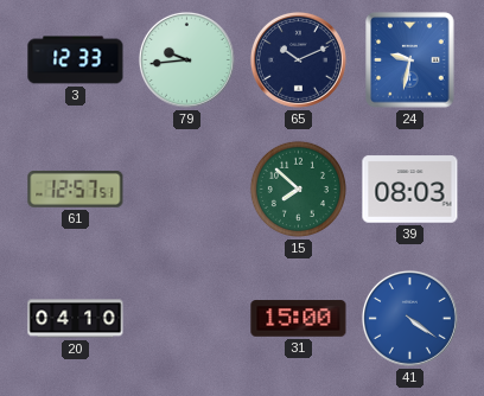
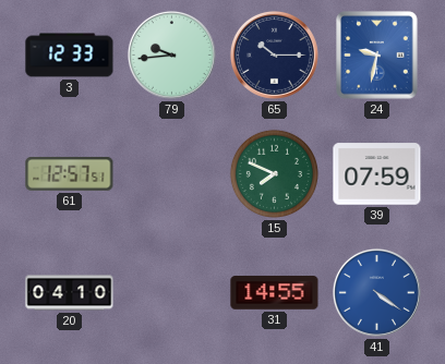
65: 10:11 -> 10:15
15: 7:52 -> 7:49
39: 08:03 -> 07:59
31: 15:00 -> 14:55
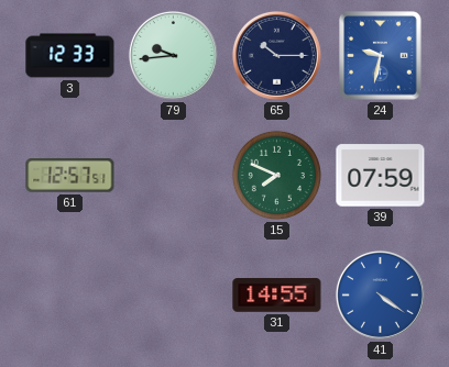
20: 04:10 -> none
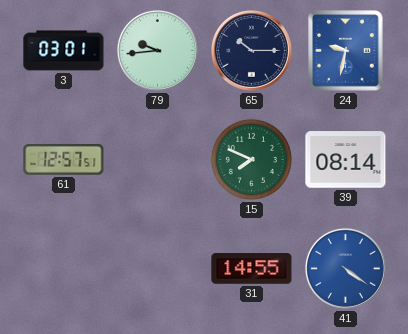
3: 12:33 -> 03:01
39: 07:59 -> 08:14
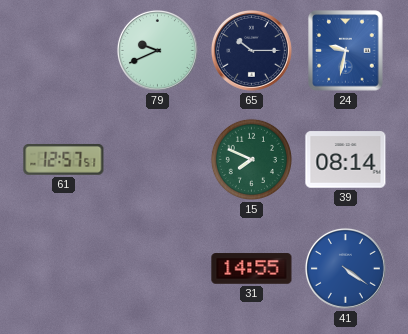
3: 03:01 -> none
79: 9:44 -> 9:41
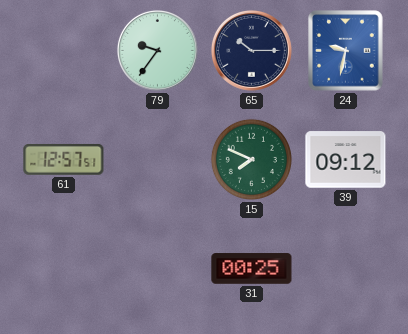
79: 9:41 -> 9:36
39: 08:14 -> 09:12
31: 14:55 -> 00:25
41: 4:21 -> none
